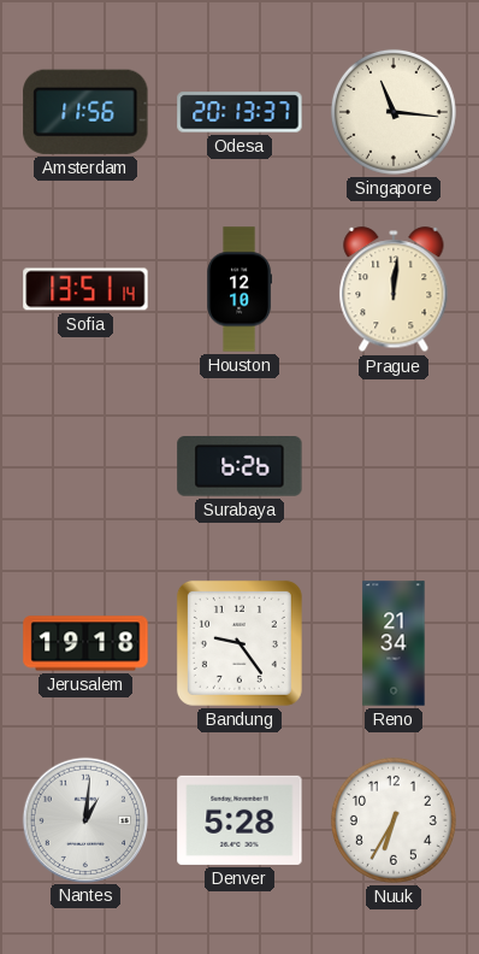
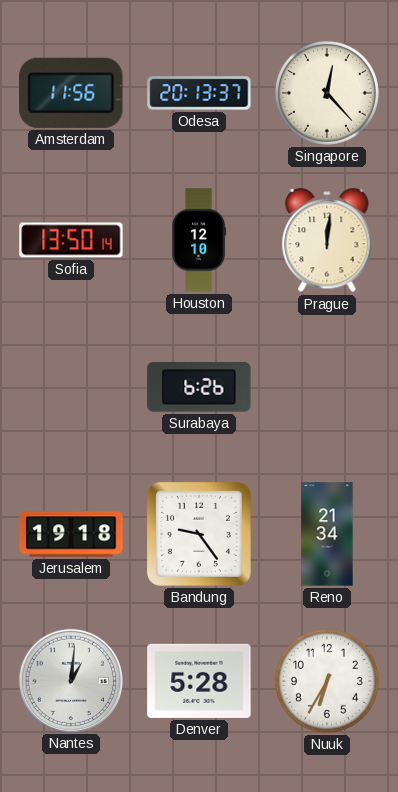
Singapore: 11:16 -> 12:23
Sofia: 13:51 -> 13:50
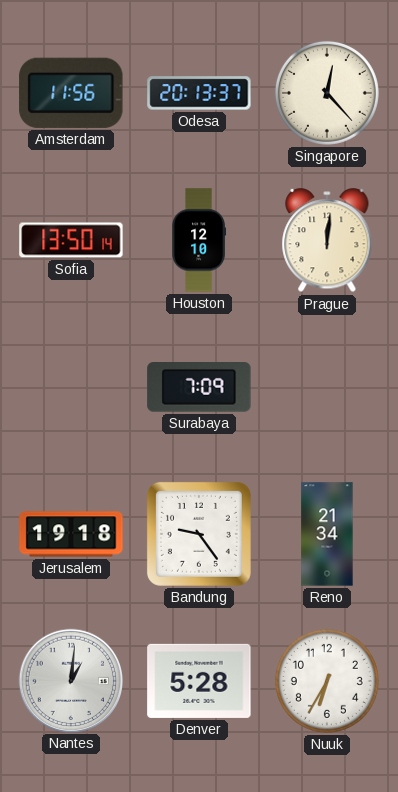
Surabaya: 6:26 -> 7:09
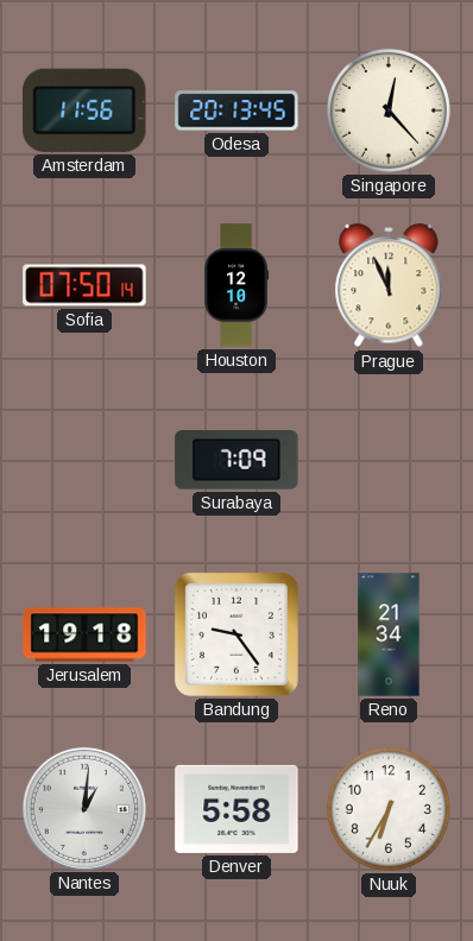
Odesa: 20:13:37 -> 20:13:45
Sofia: 13:50 -> 07:50
Prague: 12:01 -> 11:56
Denver: 5:28 -> 5:58
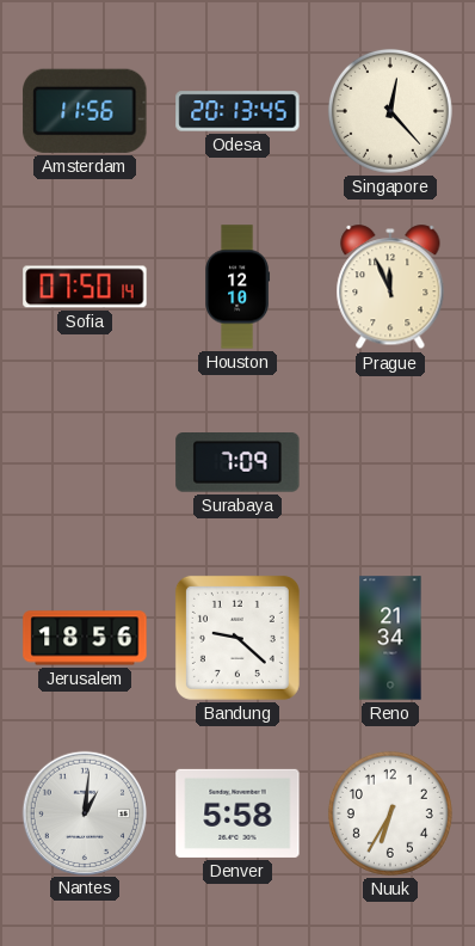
Jerusalem: 19:18 -> 18:56
Bandung: 9:24 -> 9:22
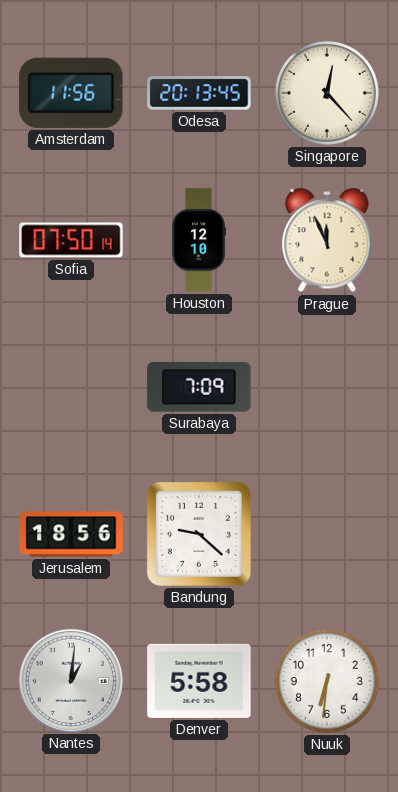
Reno: 21:34 -> none
Nuuk: 6:35 -> 6:31
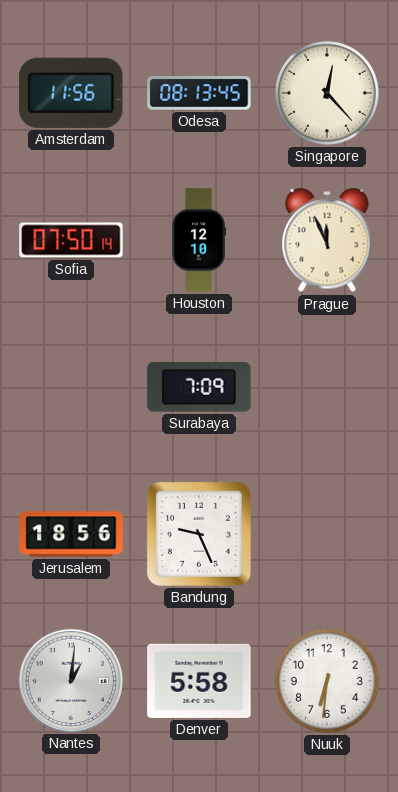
Odesa: 20:13 -> 08:13
Bandung: 9:22 -> 9:26
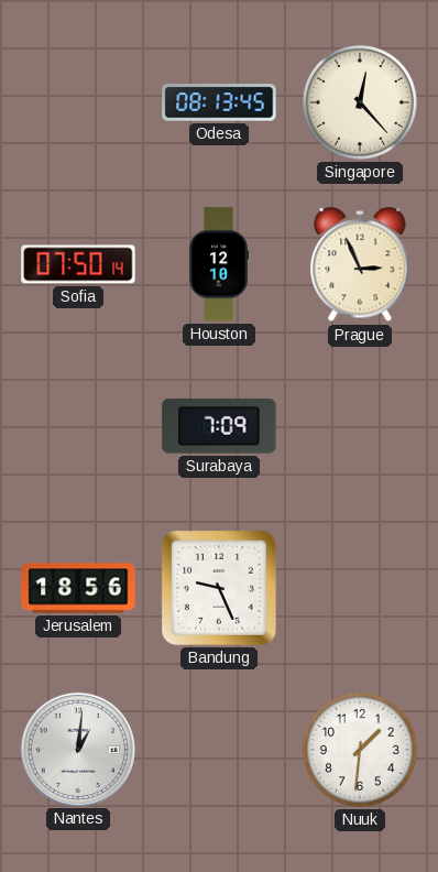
Amsterdam: 11:56 -> none
Prague: 11:56 -> 2:56
Denver: 5:58 -> none
Nuuk: 6:31 -> 1:31
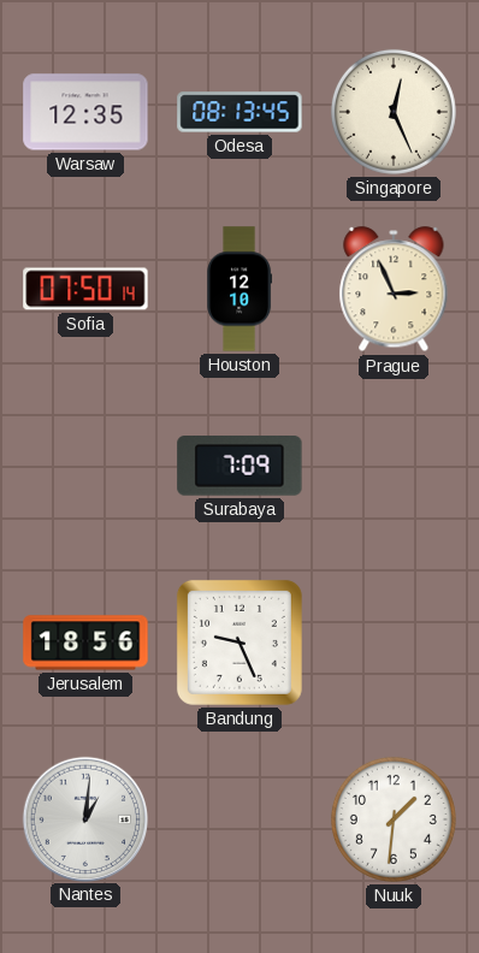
Warsaw: none -> 12:35
Singapore: 12:23 -> 12:26
